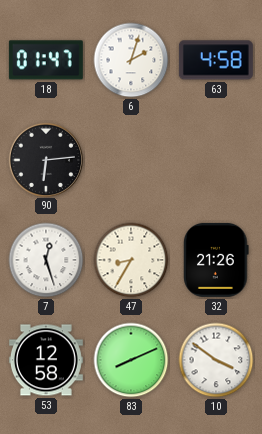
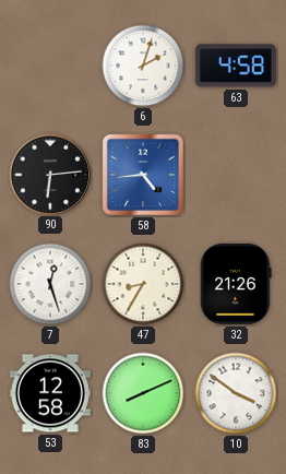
18: 01:47 -> none
58: none -> 4:44
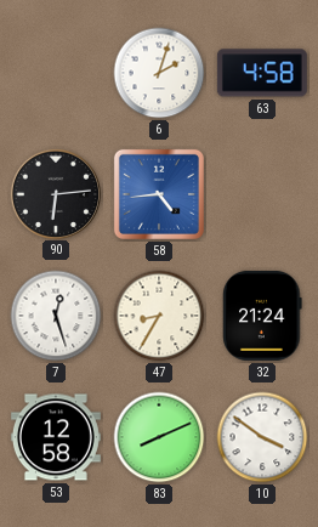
32: 21:26 -> 21:24
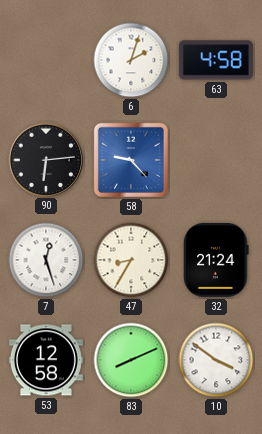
58: 4:44 -> 9:23
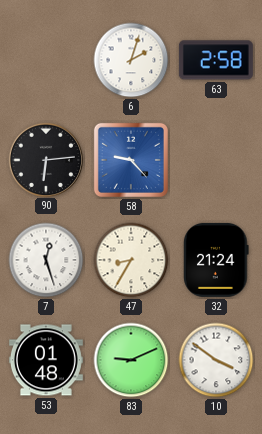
63: 4:58 -> 2:58
53: 12:58 -> 01:48
83: 8:11 -> 9:11
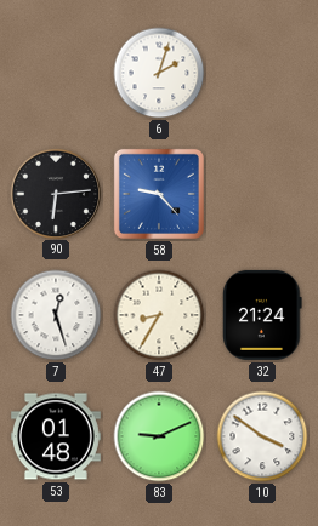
63: 2:58 -> none
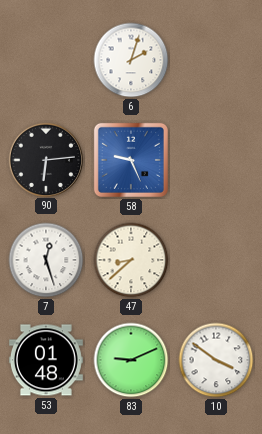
58: 9:23 -> 9:26
47: 8:35 -> 8:38
32: 21:24 -> none
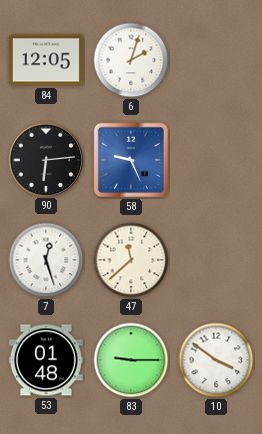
84: none -> 12:05
47: 8:38 -> 11:38
83: 9:11 -> 9:15
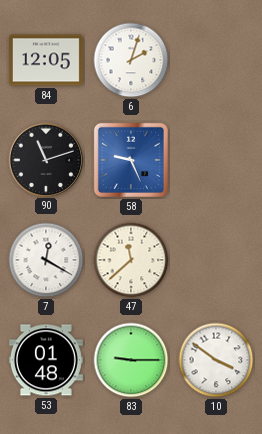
90: 6:14 -> 11:12
7: 12:27 -> 12:20
